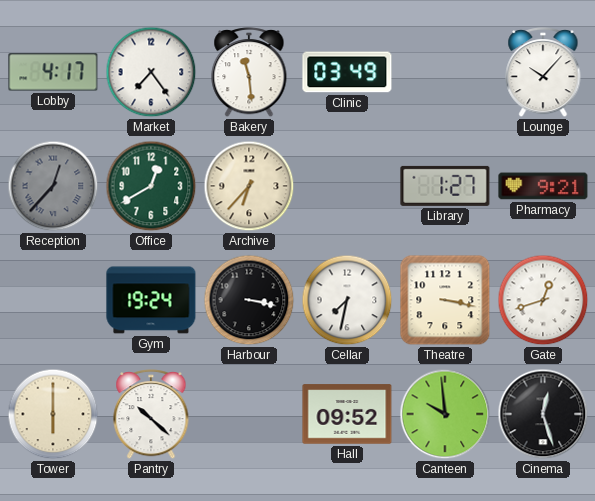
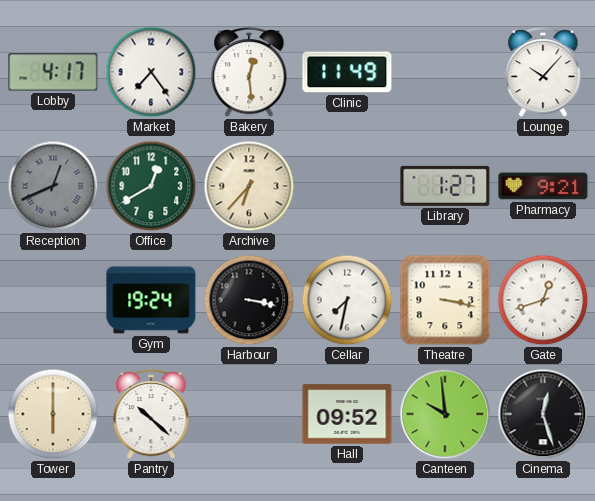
Bakery: 11:29 -> 12:29
Clinic: 03:49 -> 11:49
Reception: 12:37 -> 12:41
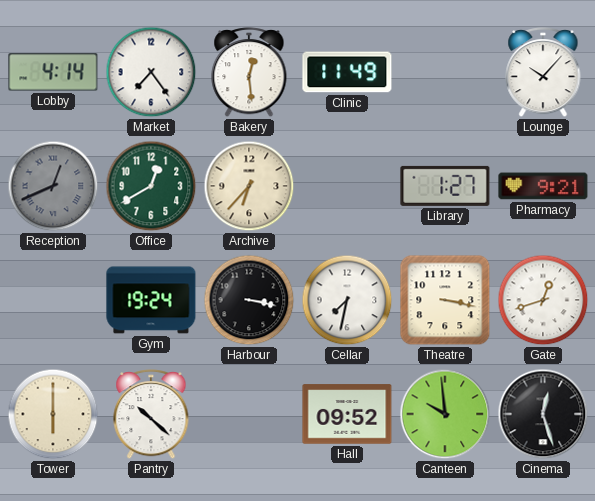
Lobby: 4:17 -> 4:14
